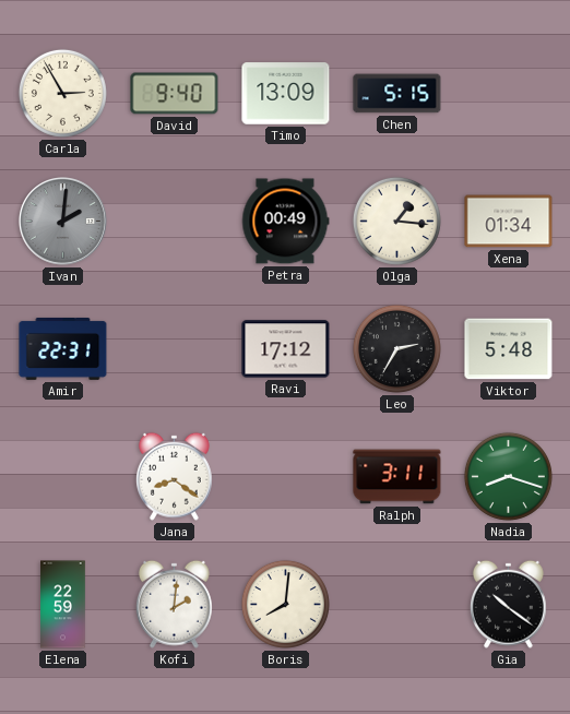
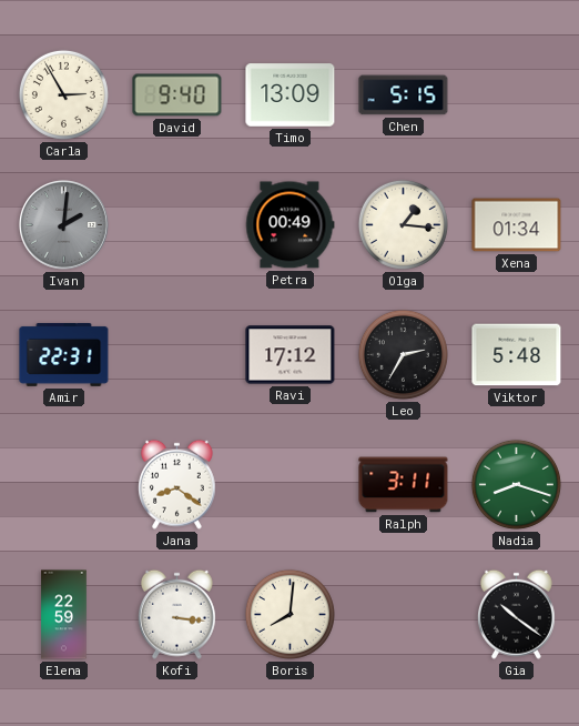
Kofi: 2:01 -> 3:16
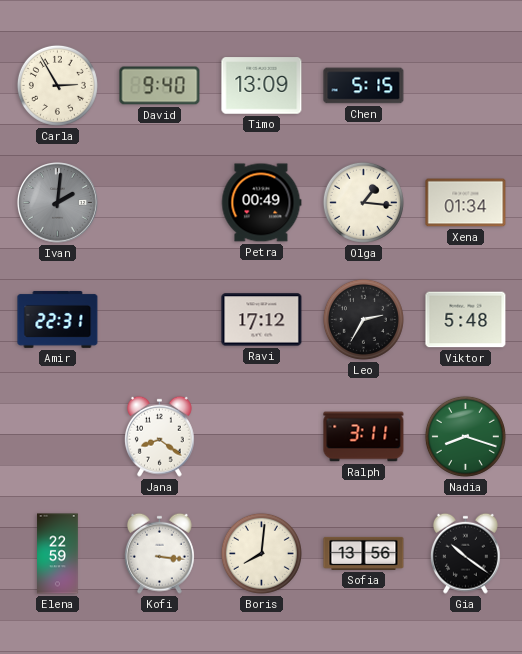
Sofia: none -> 13:56
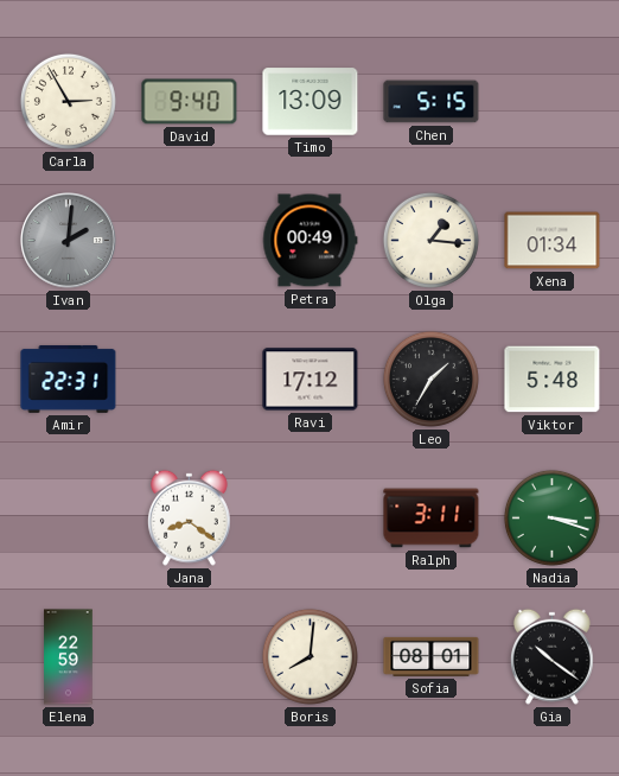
Leo: 2:35 -> 1:35
Nadia: 8:18 -> 3:18
Kofi: 3:16 -> none
Sofia: 13:56 -> 08:01
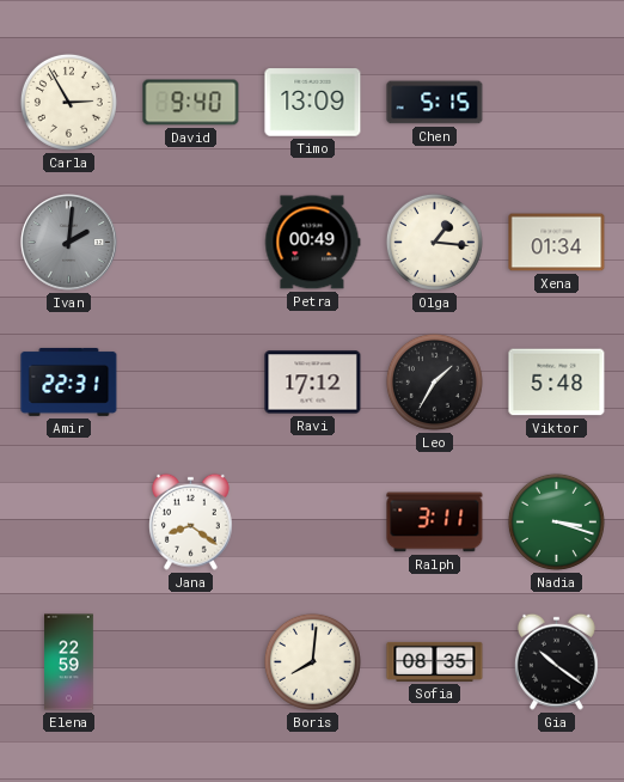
Sofia: 08:01 -> 08:35
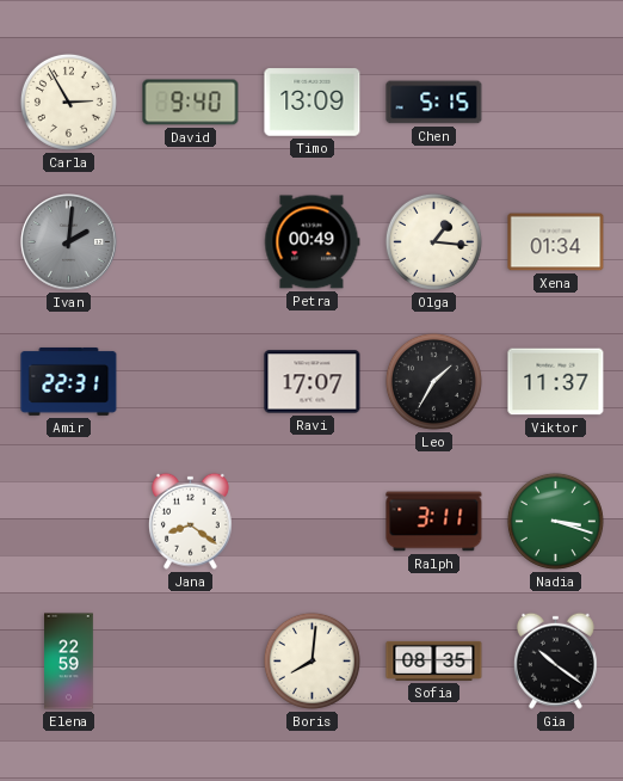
Ravi: 17:12 -> 17:07
Viktor: 5:48 -> 11:37
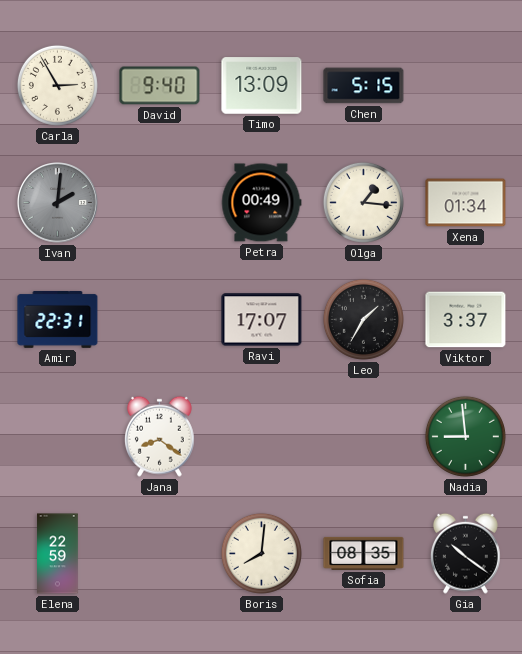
Viktor: 11:37 -> 3:37
Ralph: 3:11 -> none
Nadia: 3:18 -> 8:59
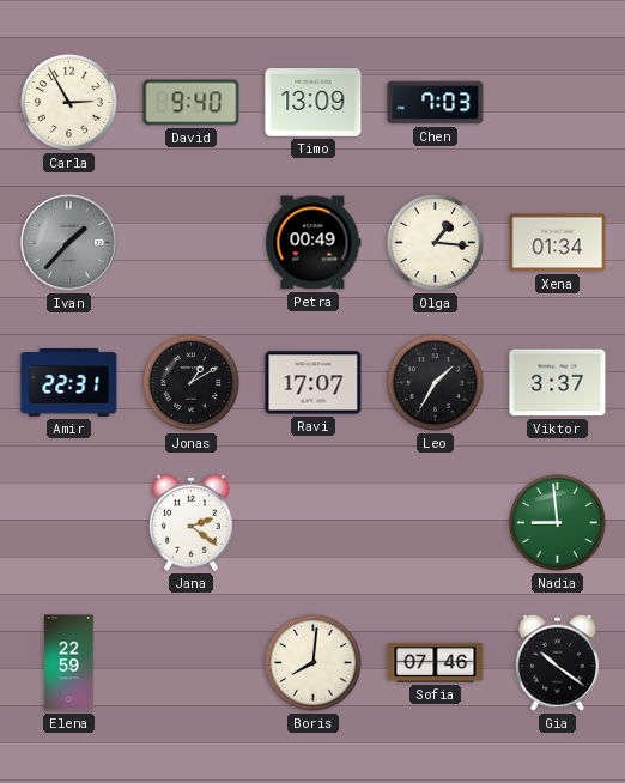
Chen: 5:15 -> 7:03
Ivan: 2:01 -> 1:37
Jonas: none -> 1:10
Jana: 8:21 -> 2:21
Sofia: 08:35 -> 07:46
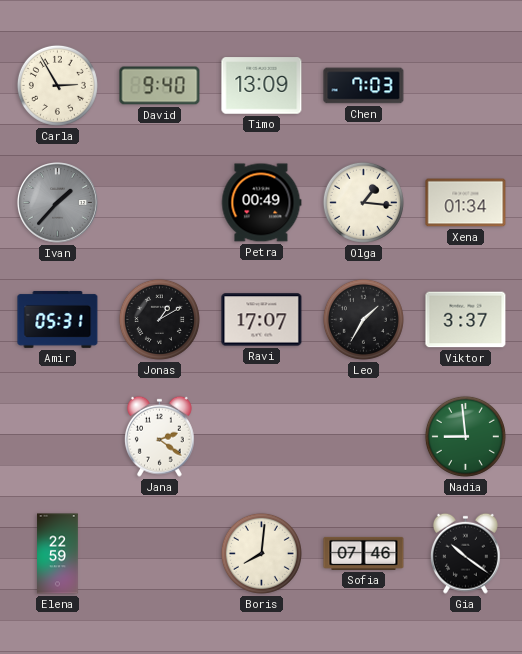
Amir: 22:31 -> 05:31
